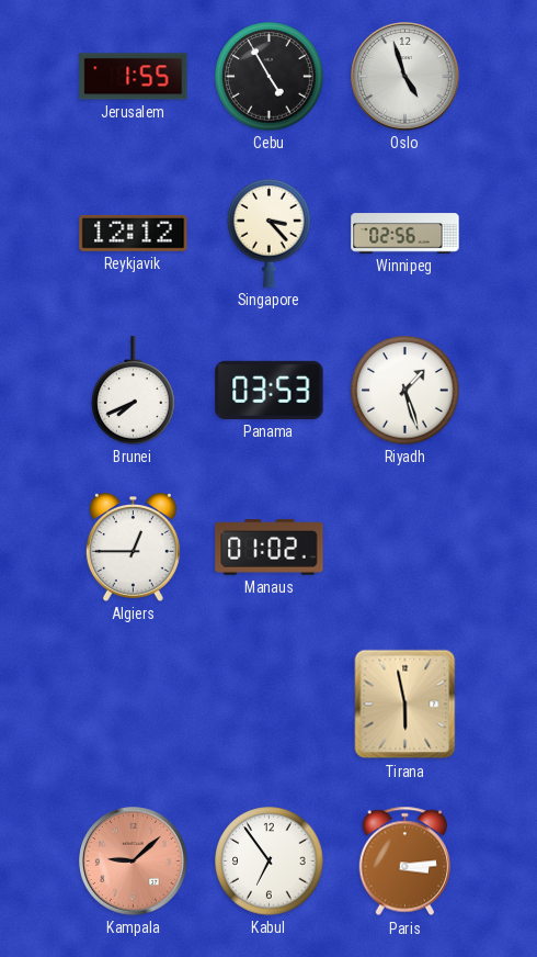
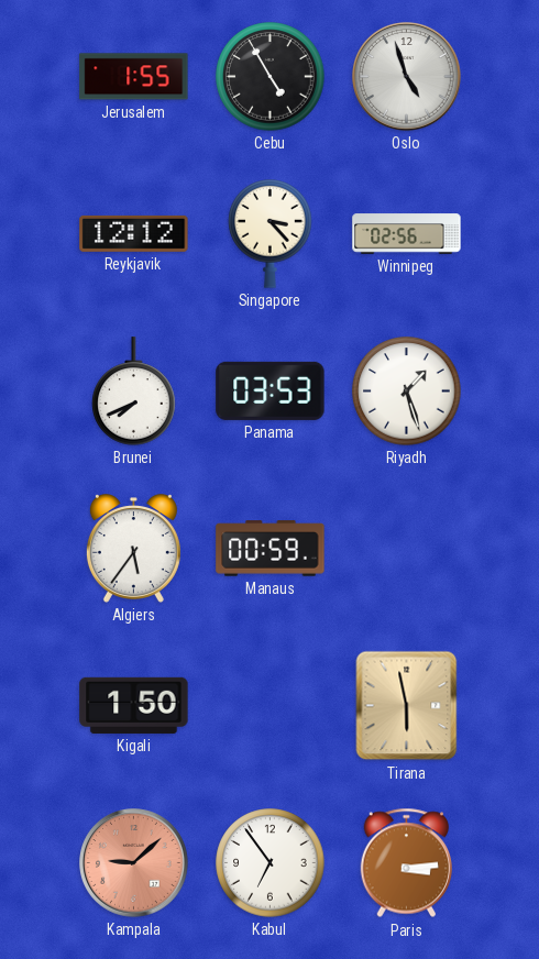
Algiers: 12:45 -> 5:36
Manaus: 01:02 -> 00:59
Kigali: none -> 1:50
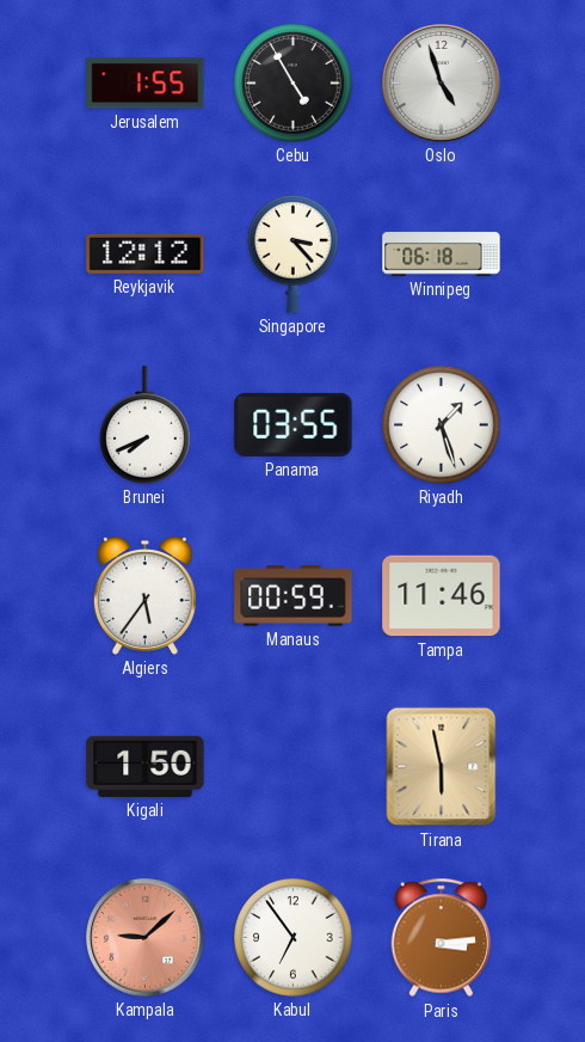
Winnipeg: 02:56 -> 06:18
Panama: 03:53 -> 03:55
Tampa: none -> 11:46
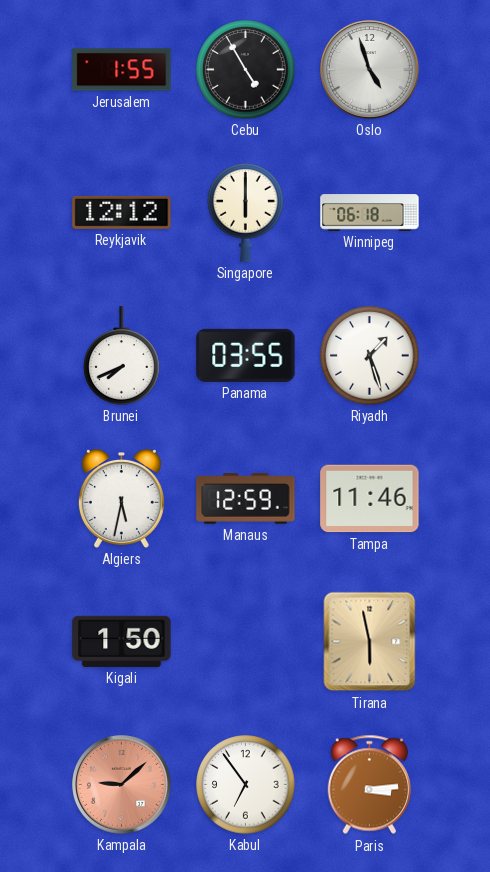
Singapore: 3:23 -> 6:00
Algiers: 5:36 -> 5:32
Manaus: 00:59 -> 12:59
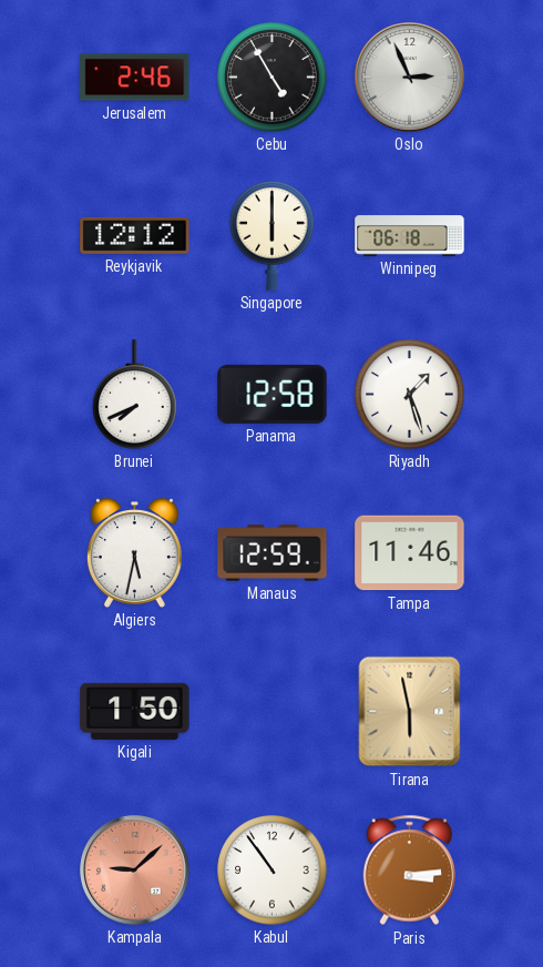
Jerusalem: 1:55 -> 2:46
Oslo: 4:57 -> 2:56
Panama: 03:55 -> 12:58
Kabul: 6:54 -> 10:54
